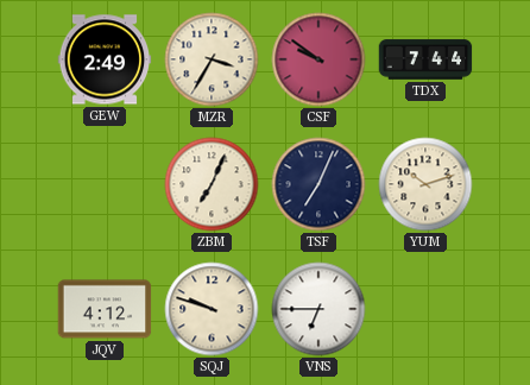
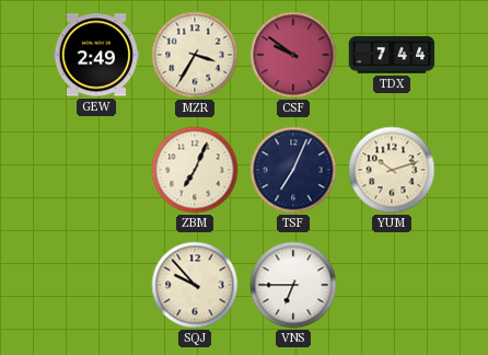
JQV: 4:12 -> none
SQJ: 9:48 -> 9:53
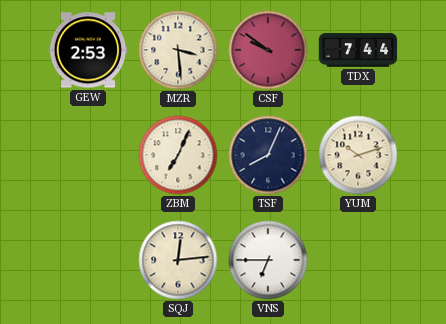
GEW: 2:49 -> 2:53
MZR: 3:35 -> 3:29
TSF: 7:04 -> 8:04
SQJ: 9:53 -> 12:14
